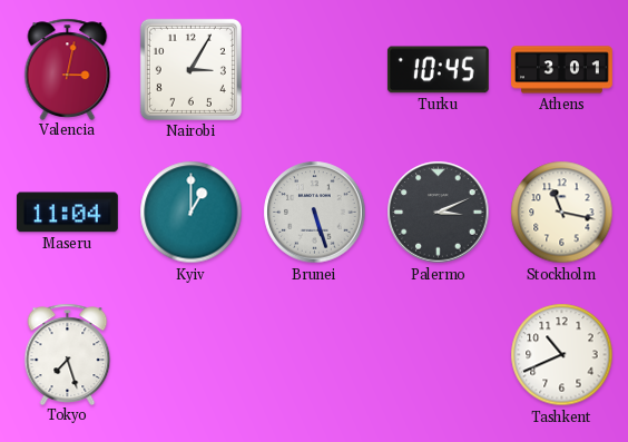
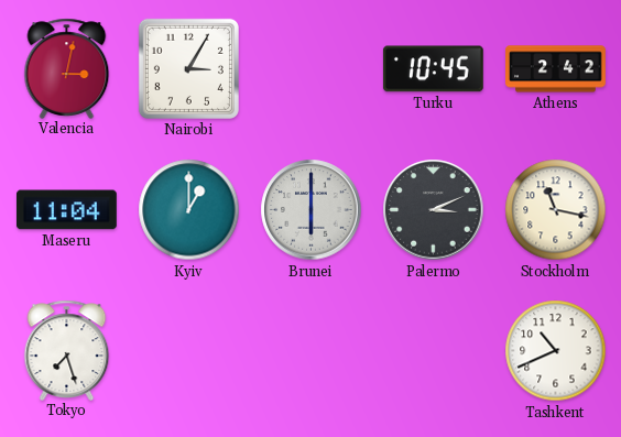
Athens: 3:01 -> 2:42
Brunei: 5:27 -> 6:00
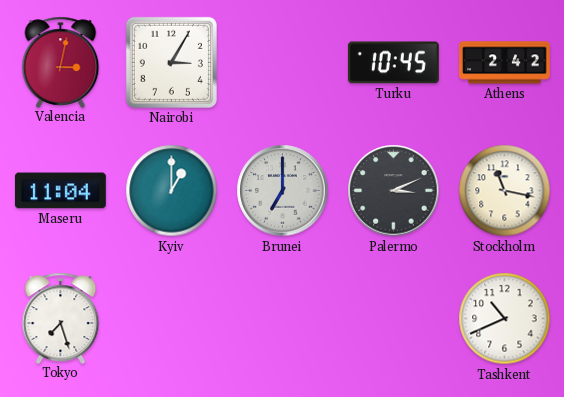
Brunei: 6:00 -> 7:00
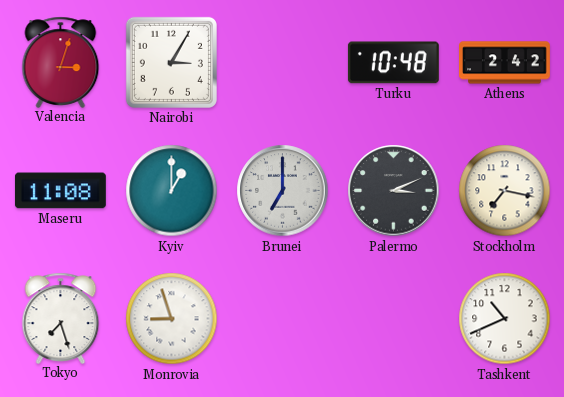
Valencia: 3:02 -> 3:03
Turku: 10:45 -> 10:48
Maseru: 11:04 -> 11:08
Stockholm: 11:17 -> 7:17
Monrovia: none -> 8:57
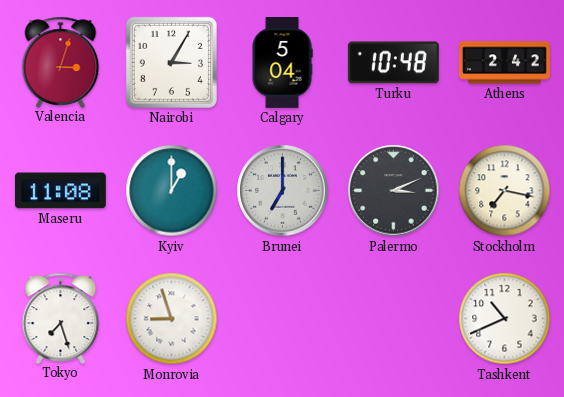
Calgary: none -> 5:04
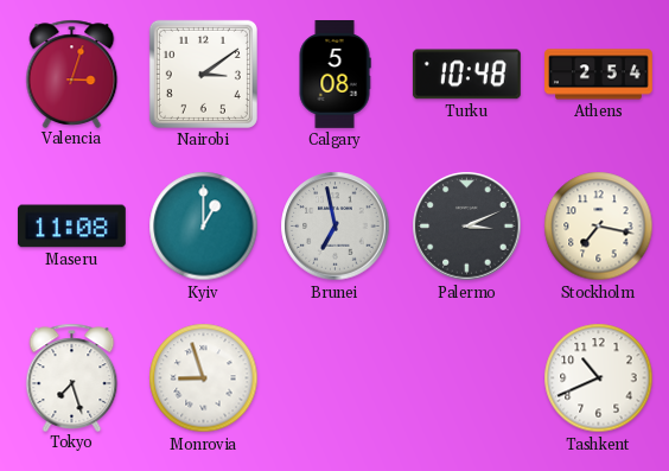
Nairobi: 3:05 -> 3:09
Calgary: 5:04 -> 5:08
Athens: 2:42 -> 2:54
Brunei: 7:00 -> 6:58
